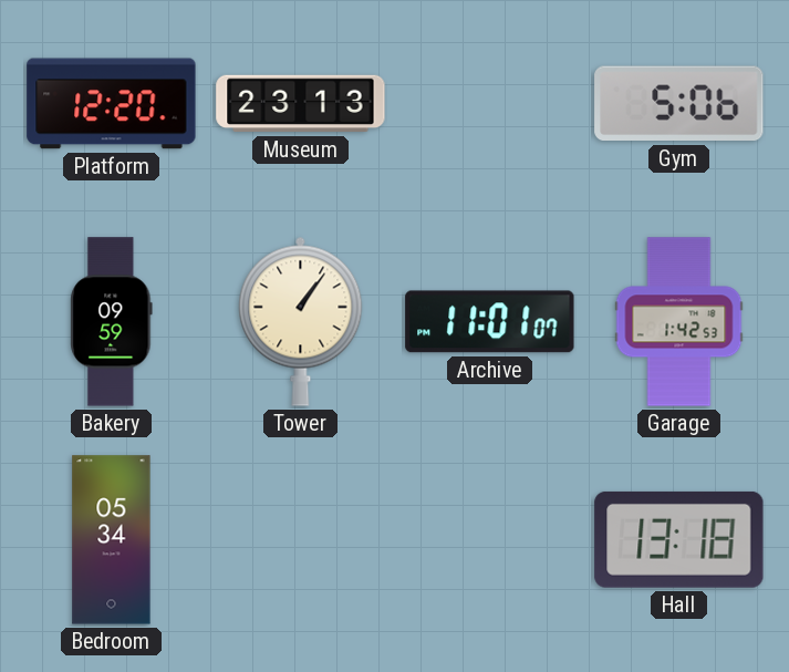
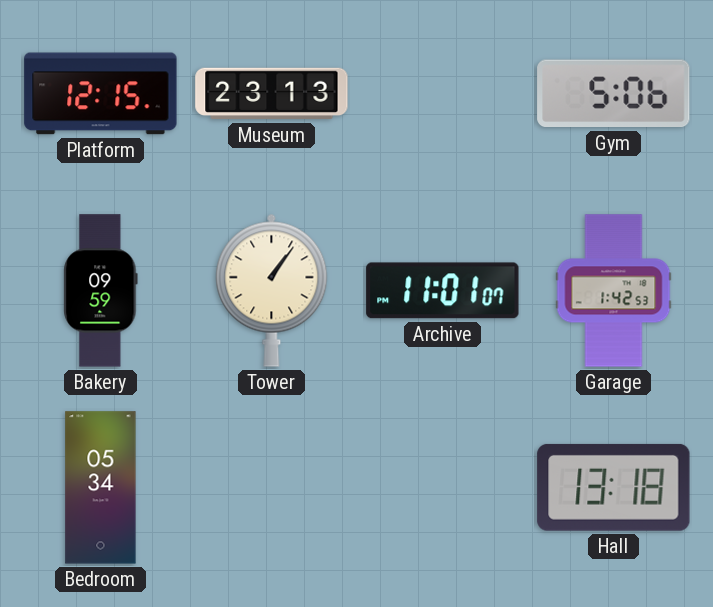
Platform: 12:20 -> 12:15
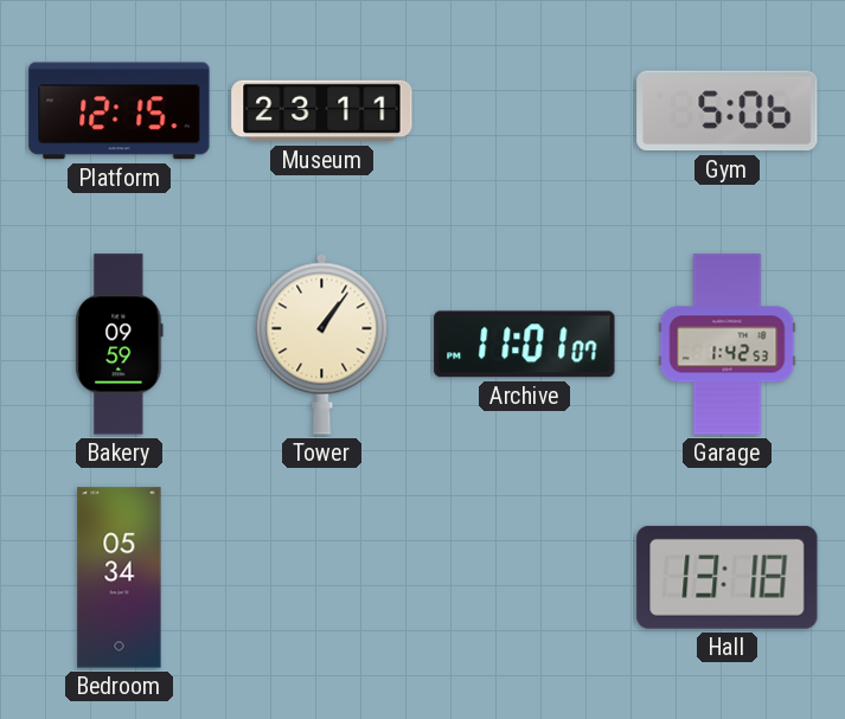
Museum: 23:13 -> 23:11
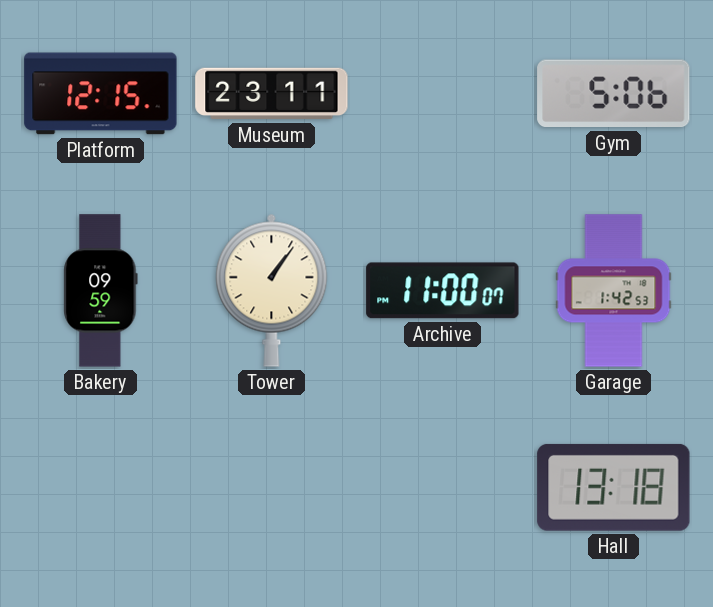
Archive: 11:01 -> 11:00
Bedroom: 05:34 -> none
